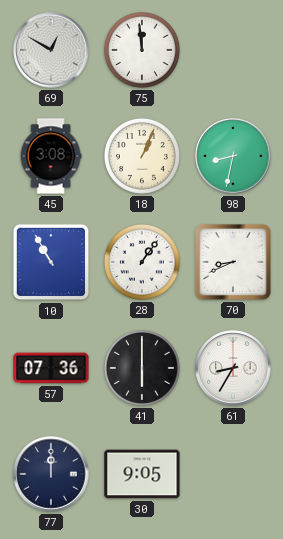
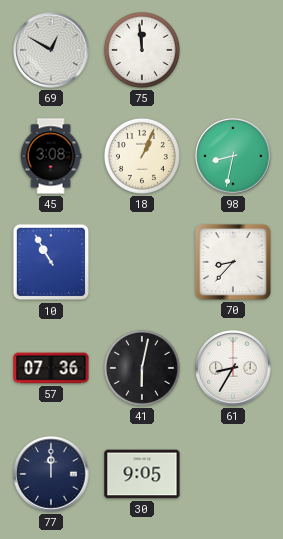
28: 1:06 -> none
70: 8:41 -> 8:37
41: 6:00 -> 6:02
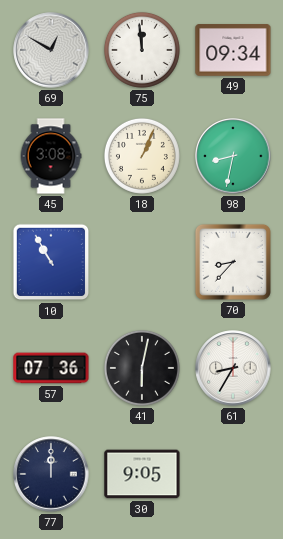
49: none -> 09:34
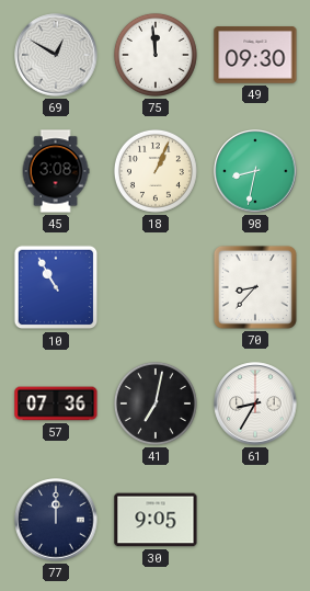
49: 09:34 -> 09:30
41: 6:02 -> 7:02
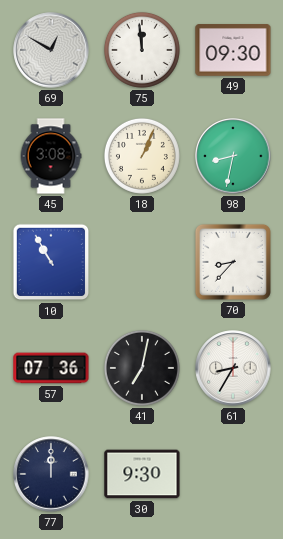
30: 9:05 -> 9:30
